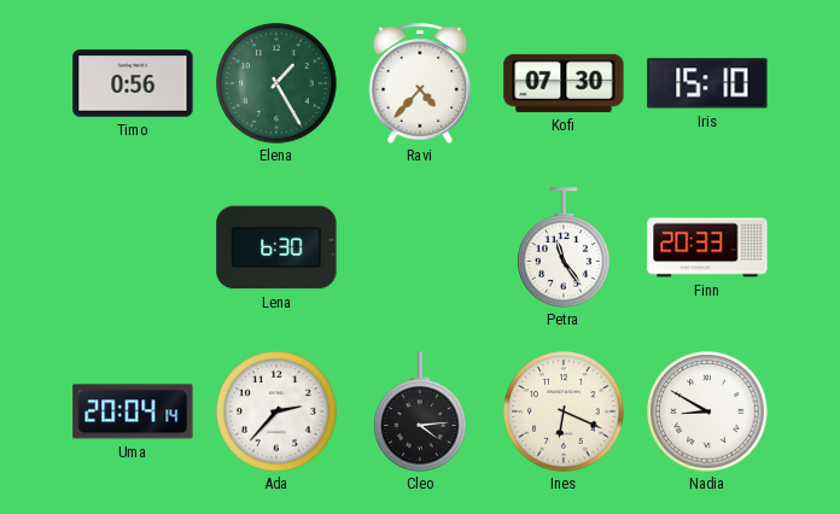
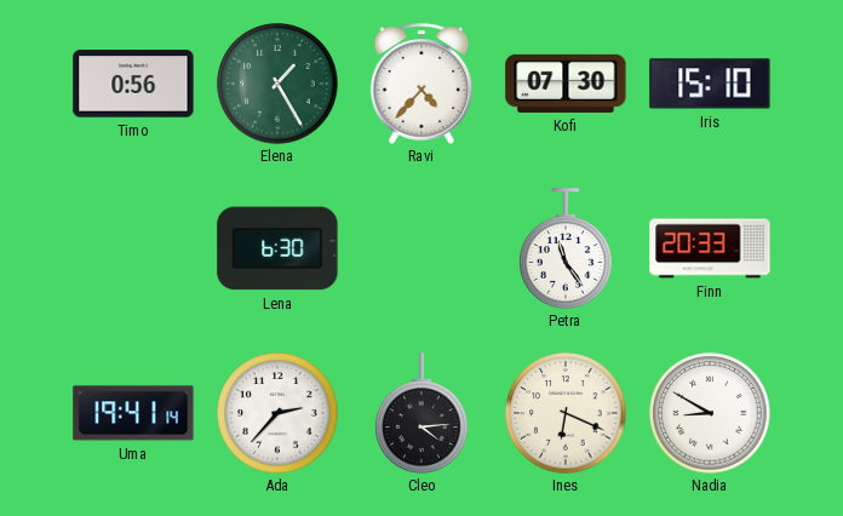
Uma: 20:04 -> 19:41
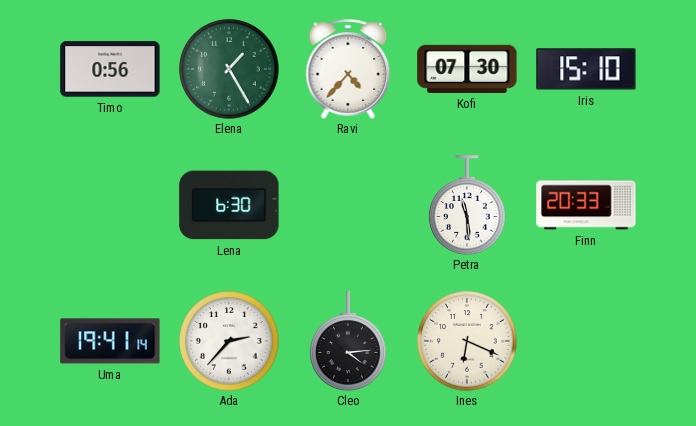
Petra: 11:24 -> 11:29
Nadia: 8:50 -> none
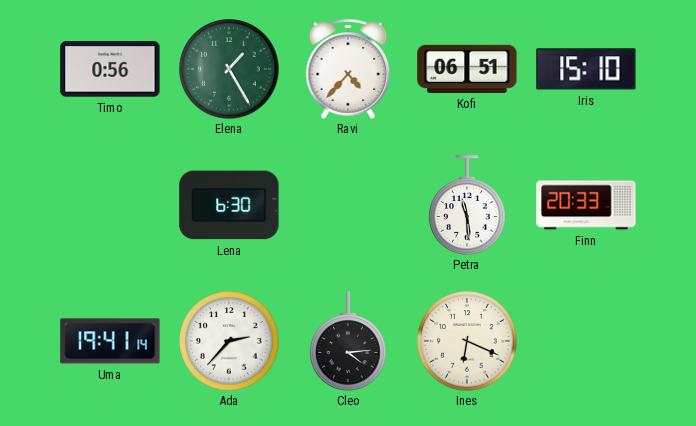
Kofi: 07:30 -> 06:51
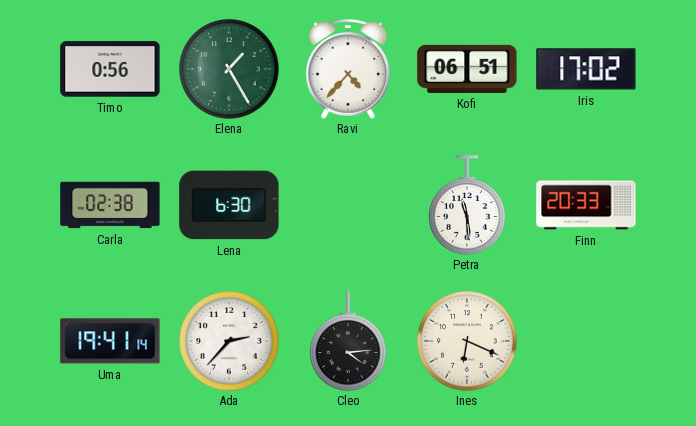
Iris: 15:10 -> 17:02
Carla: none -> 02:38
